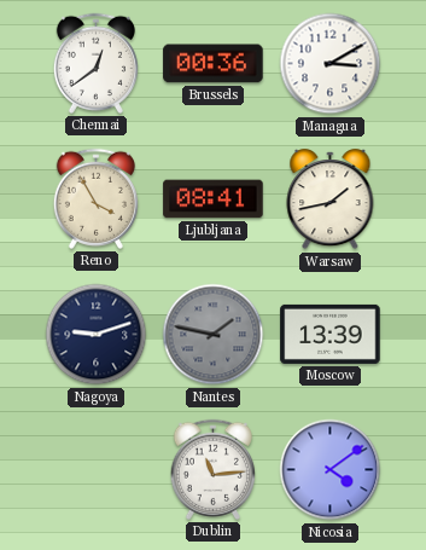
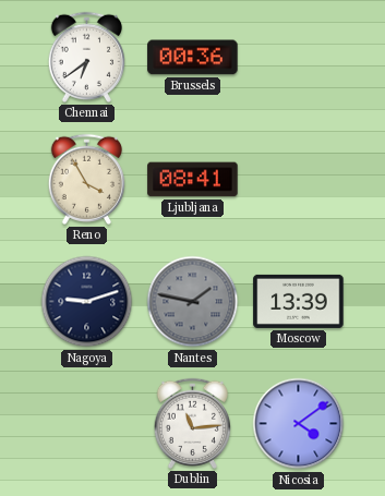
Chennai: 12:39 -> 6:39
Managua: 3:10 -> none
Warsaw: 1:43 -> none
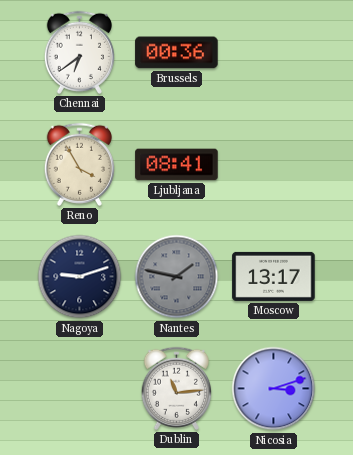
Moscow: 13:39 -> 13:17
Nicosia: 4:09 -> 3:12
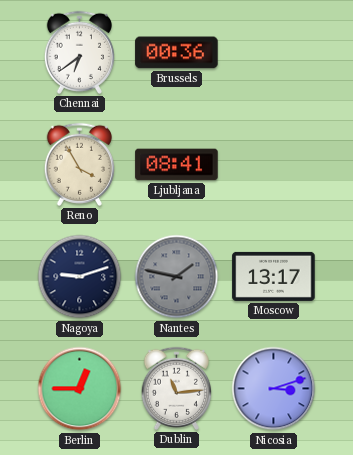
Berlin: none -> 12:45
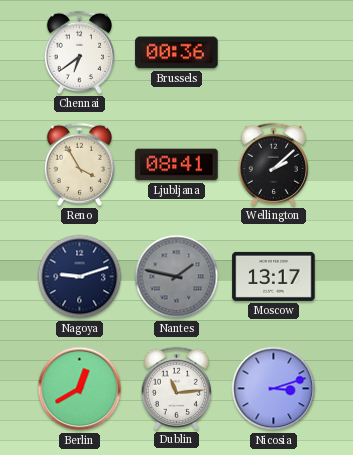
Wellington: none -> 2:08
Berlin: 12:45 -> 12:40
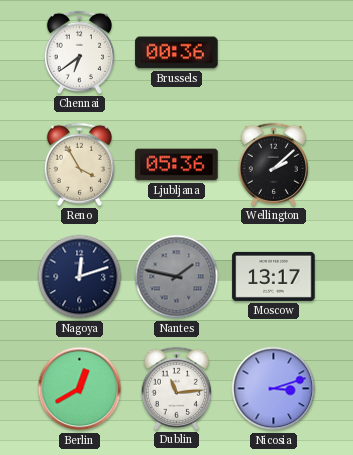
Ljubljana: 08:41 -> 05:36
Nagoya: 9:12 -> 12:12
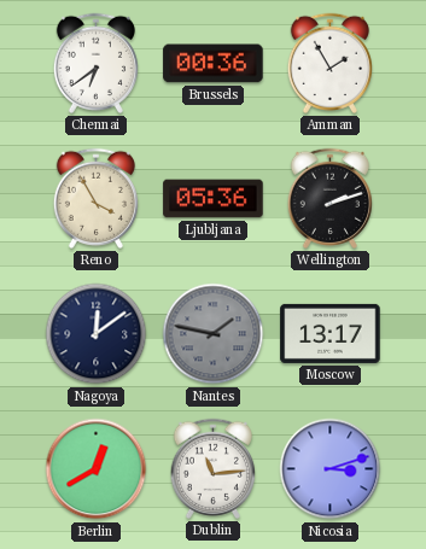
Amman: none -> 1:55
Wellington: 2:08 -> 2:12
Nagoya: 12:12 -> 12:09
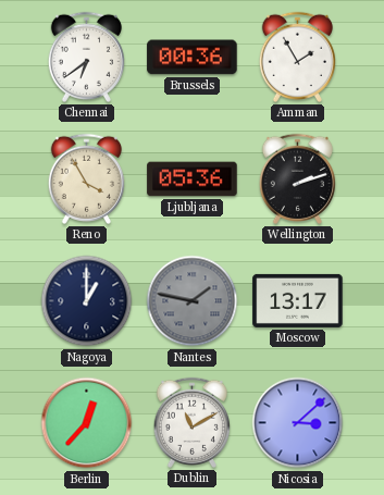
Nagoya: 12:09 -> 1:00
Berlin: 12:40 -> 12:37
Dublin: 11:14 -> 11:10
Nicosia: 3:12 -> 3:08
